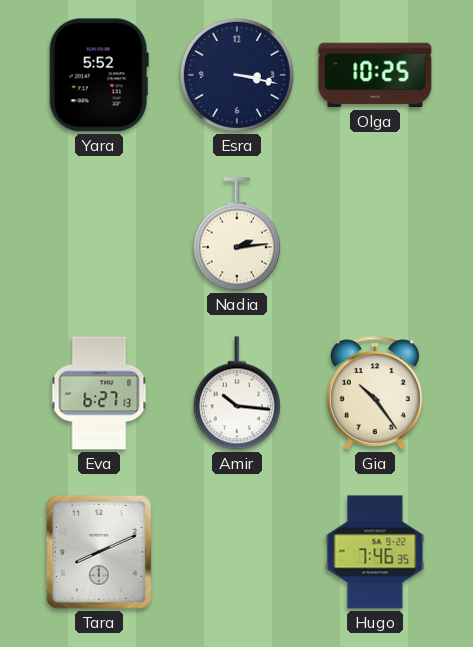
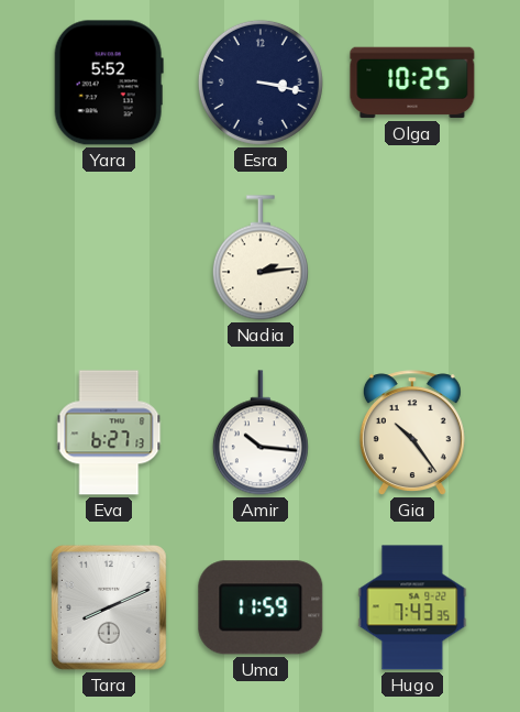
Uma: none -> 11:59
Hugo: 7:46 -> 7:43
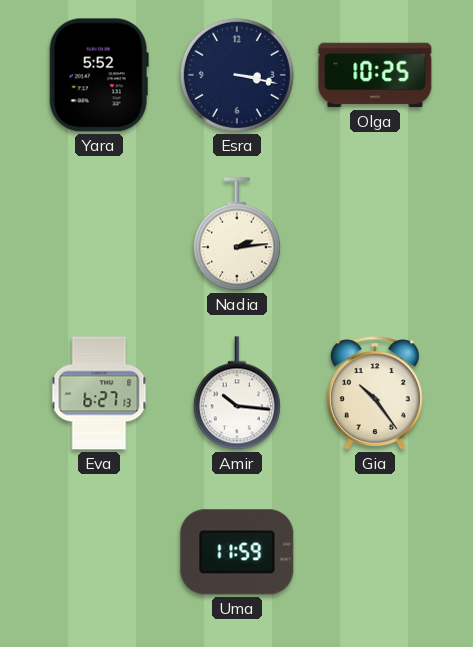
Tara: 8:11 -> none
Hugo: 7:43 -> none
